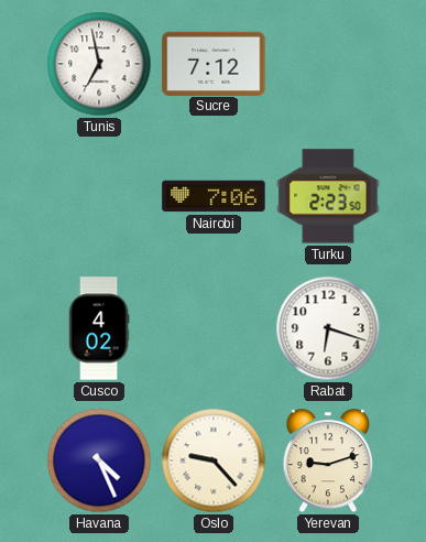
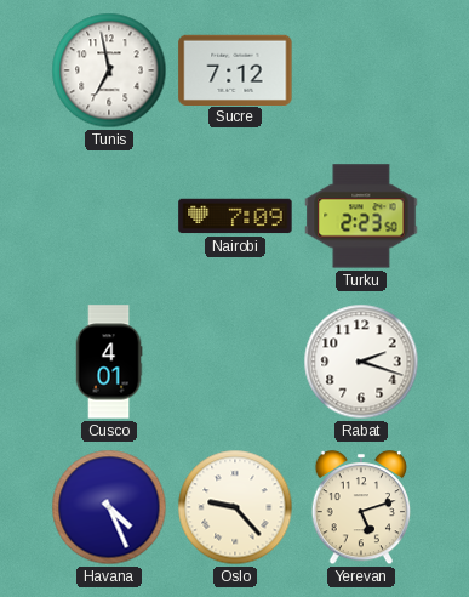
Nairobi: 7:06 -> 7:09
Cusco: 4:02 -> 4:01
Rabat: 6:18 -> 2:18
Yerevan: 9:12 -> 5:12
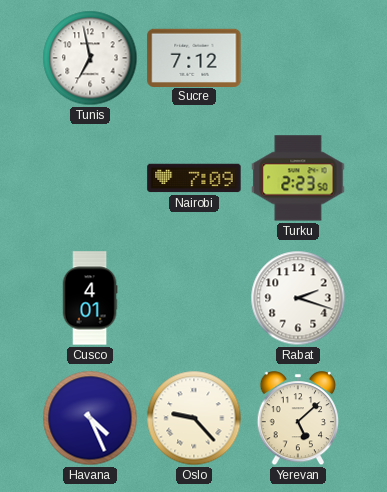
Yerevan: 5:12 -> 5:08
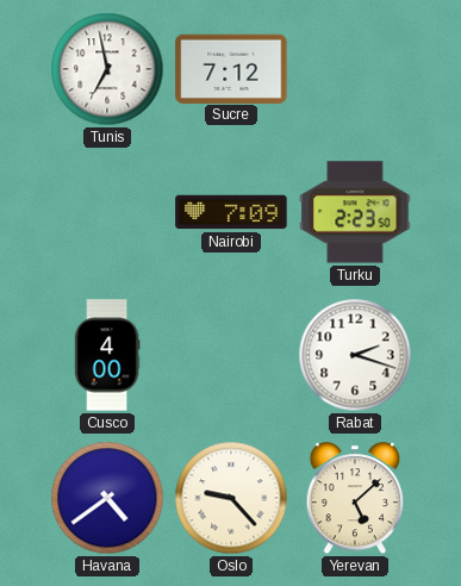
Cusco: 4:01 -> 4:00
Havana: 4:26 -> 4:39
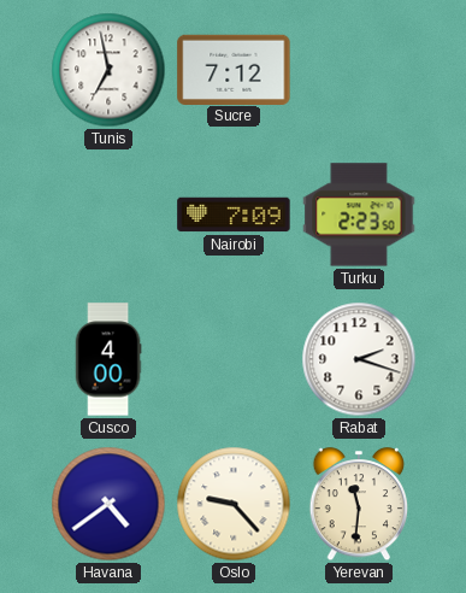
Yerevan: 5:08 -> 11:31
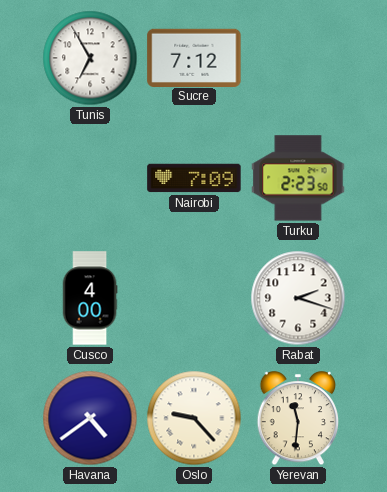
Tunis: 6:58 -> 6:55
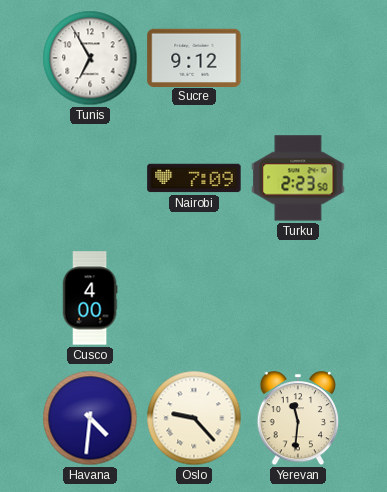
Sucre: 7:12 -> 9:12
Rabat: 2:18 -> none
Havana: 4:39 -> 4:31
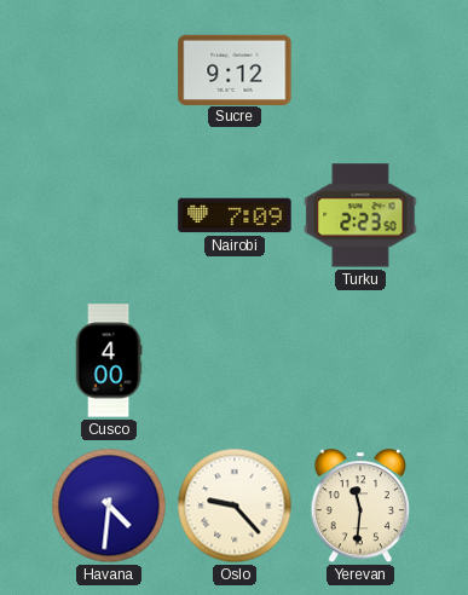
Tunis: 6:55 -> none
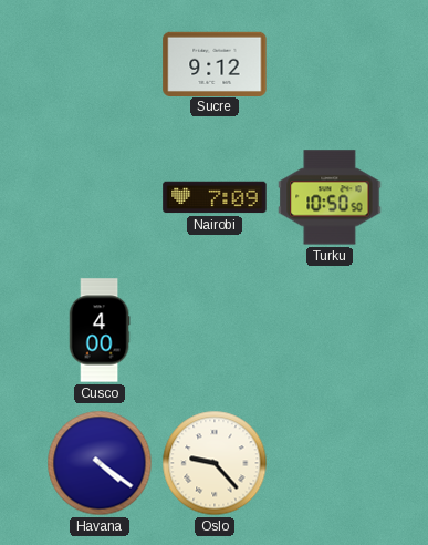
Turku: 2:23 -> 10:50
Havana: 4:31 -> 4:21
Yerevan: 11:31 -> none
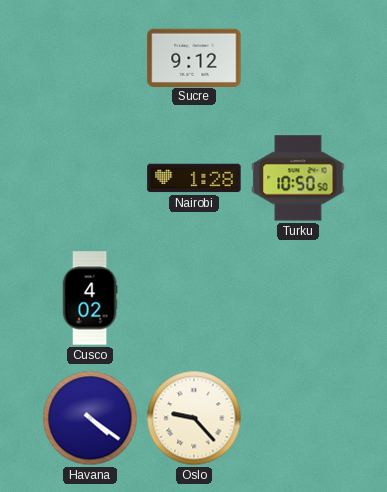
Nairobi: 7:09 -> 1:28
Cusco: 4:00 -> 4:02
